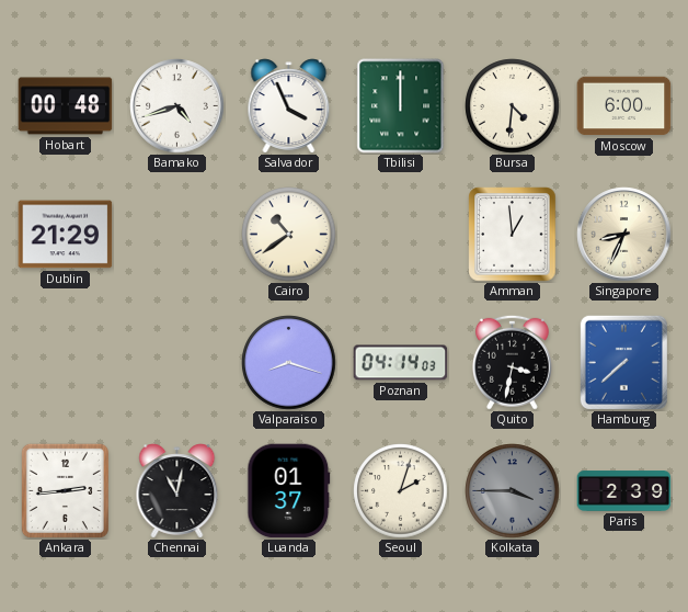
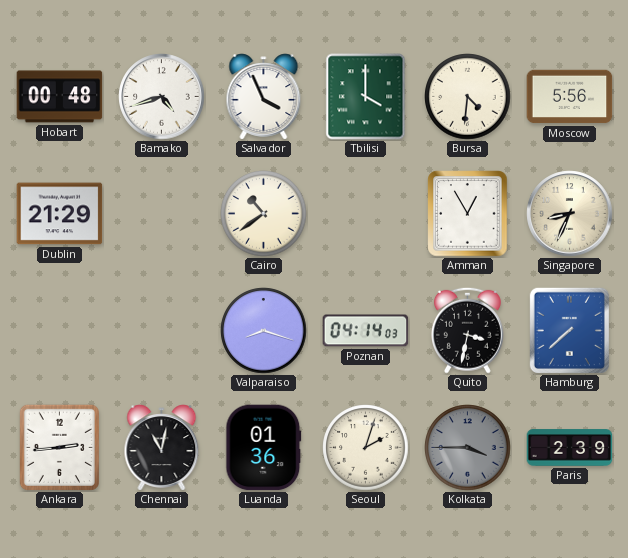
Tbilisi: 12:00 -> 4:00
Moscow: 6:00 -> 5:56
Amman: 12:59 -> 12:55
Luanda: 01:37 -> 01:36
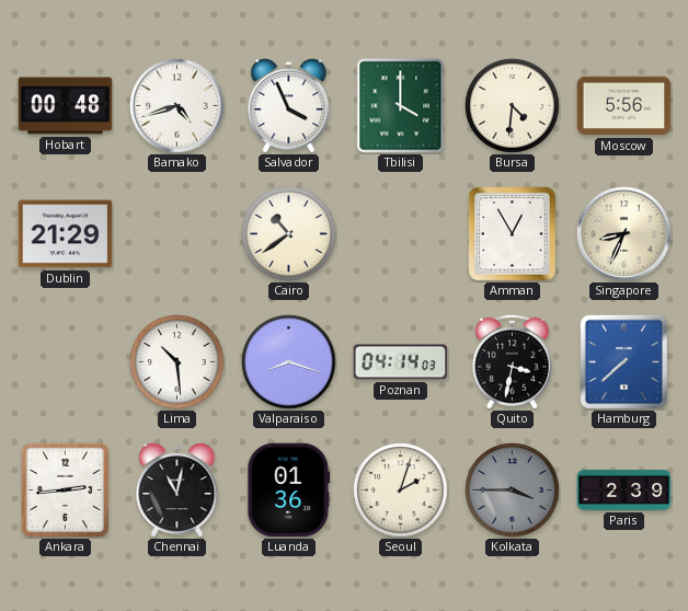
Lima: none -> 10:29
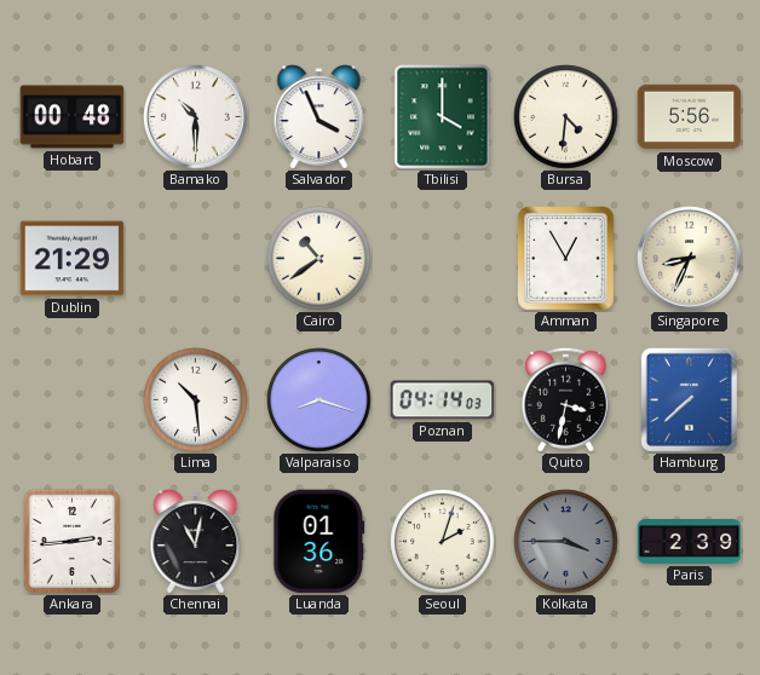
Bamako: 4:42 -> 10:30
